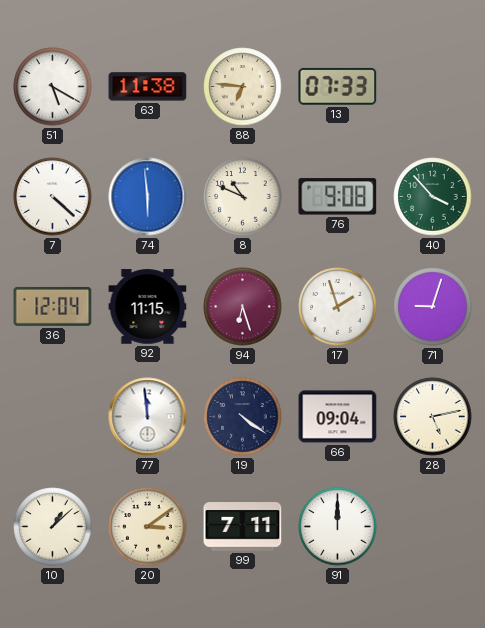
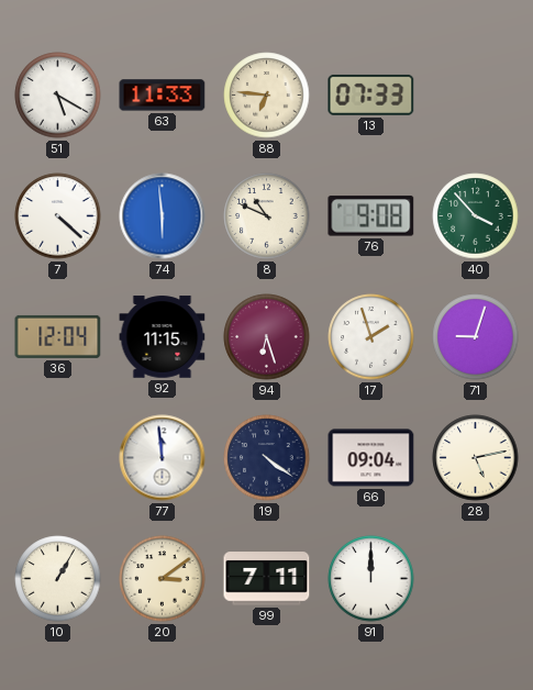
63: 11:38 -> 11:33
10: 1:08 -> 1:05
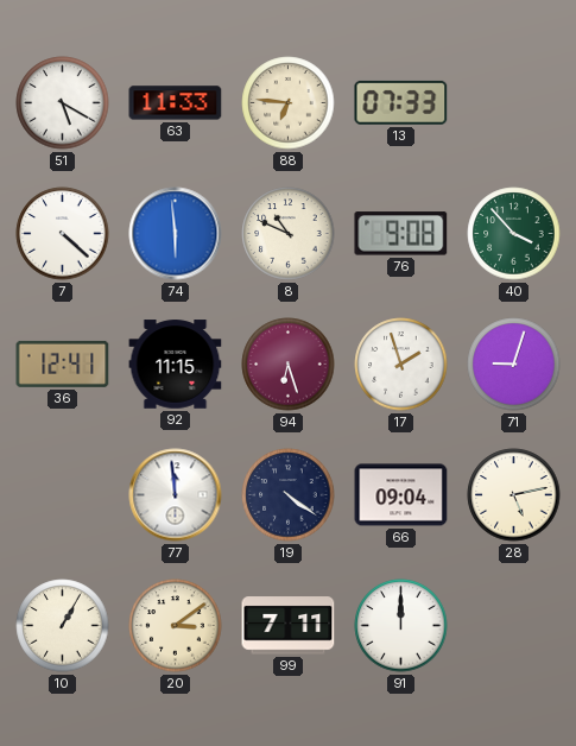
36: 12:04 -> 12:41
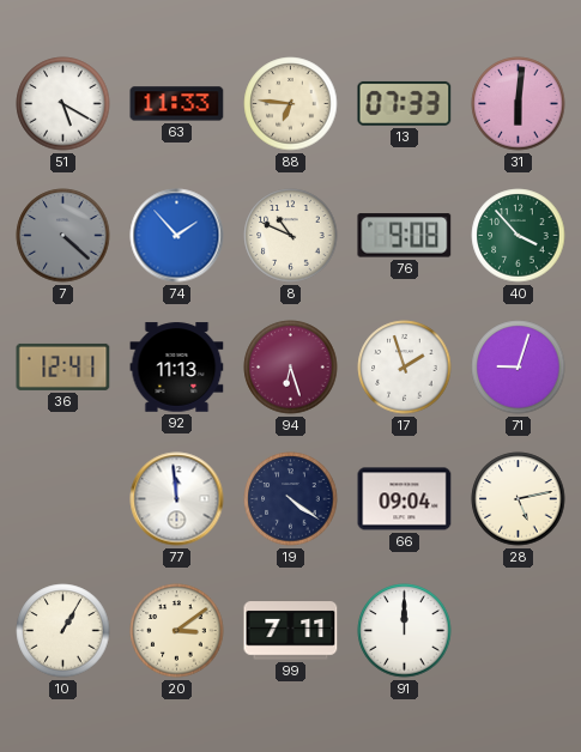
31: none -> 6:01
7 dial: white -> grey
74: 5:59 -> 1:53
92: 11:15 -> 11:13
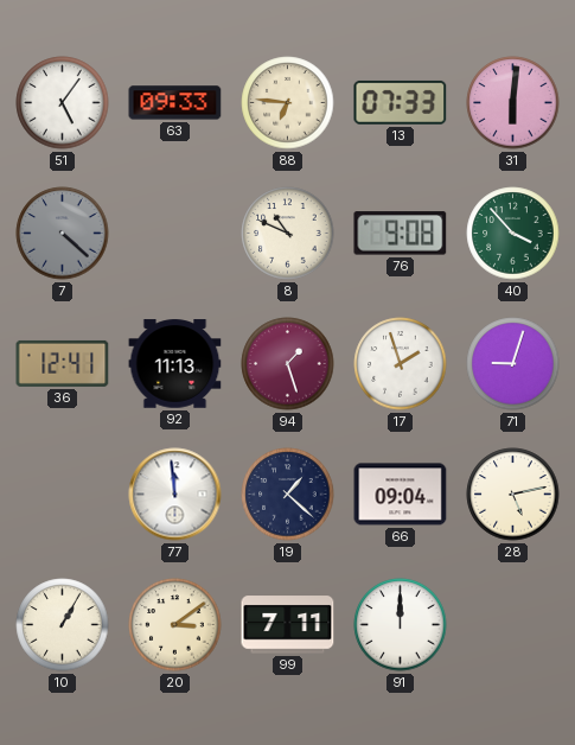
51: 5:20 -> 5:06
63: 11:33 -> 09:33
74: 1:53 -> none
94: 6:27 -> 1:27
19: 4:21 -> 1:22
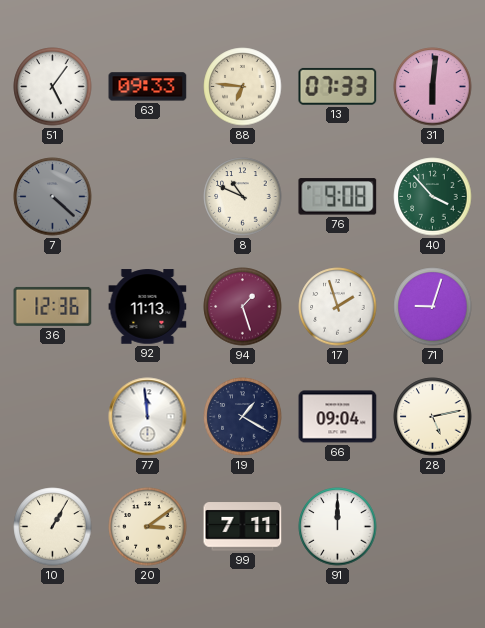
36: 12:41 -> 12:36
19: 1:22 -> 1:20
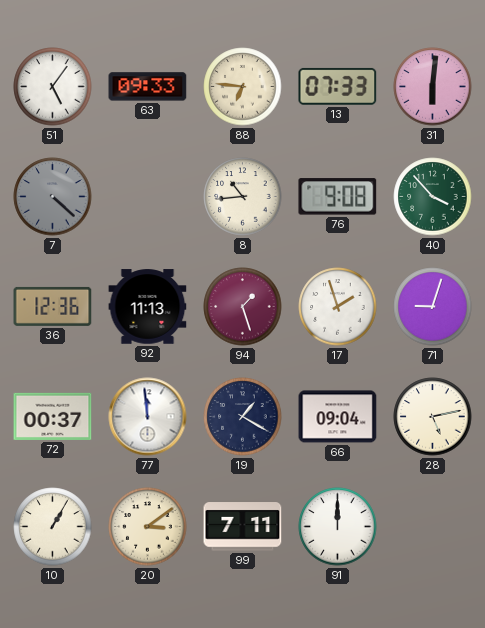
8: 10:49 -> 10:44
72: none -> 00:37
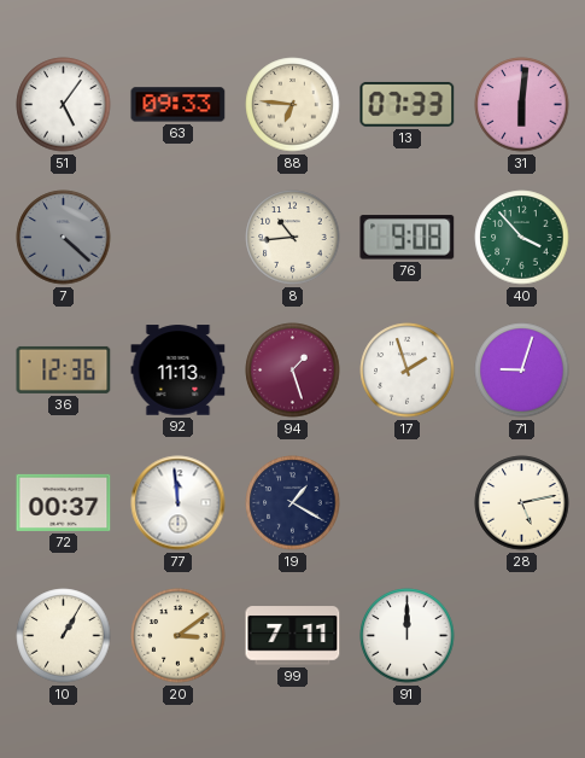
66: 09:04 -> none
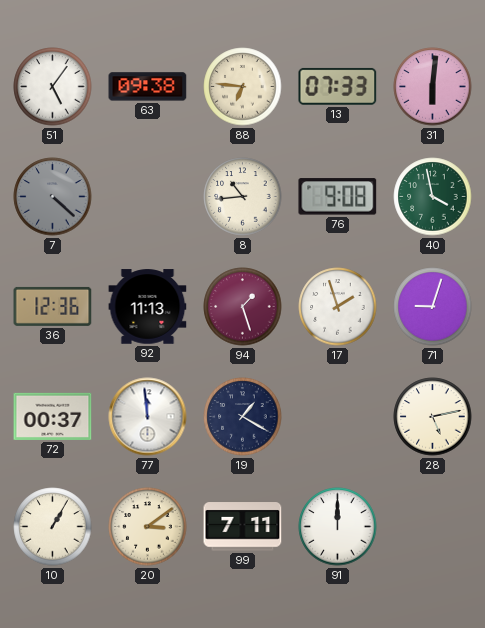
63: 09:33 -> 09:38
40: 3:53 -> 3:58
